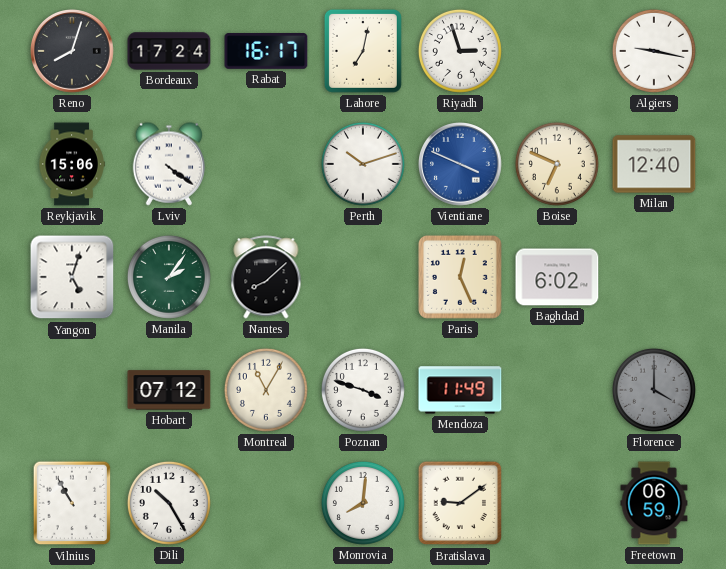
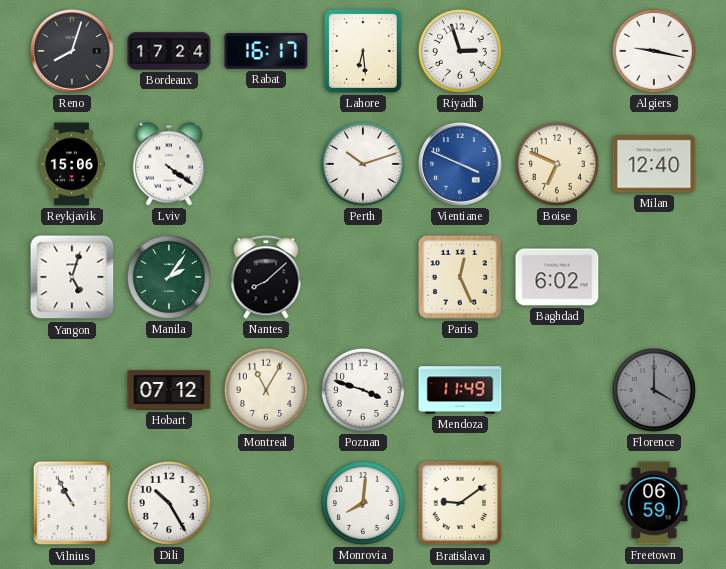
Lahore: 7:02 -> 6:29
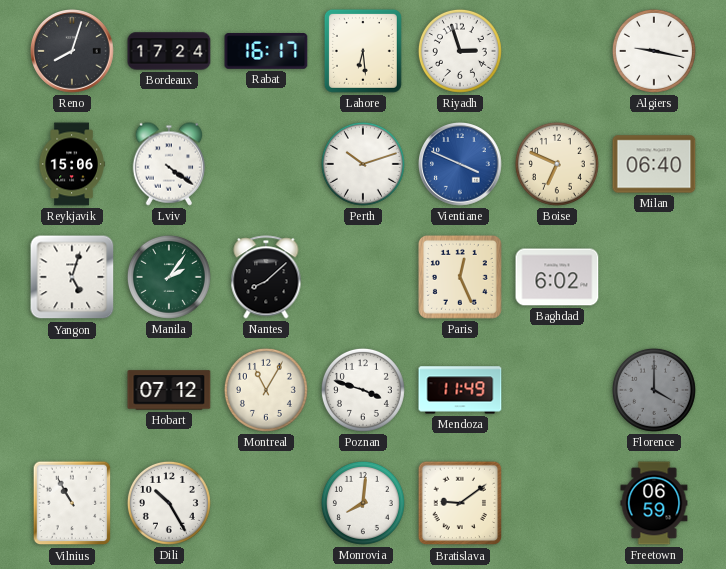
Milan: 12:40 -> 06:40
